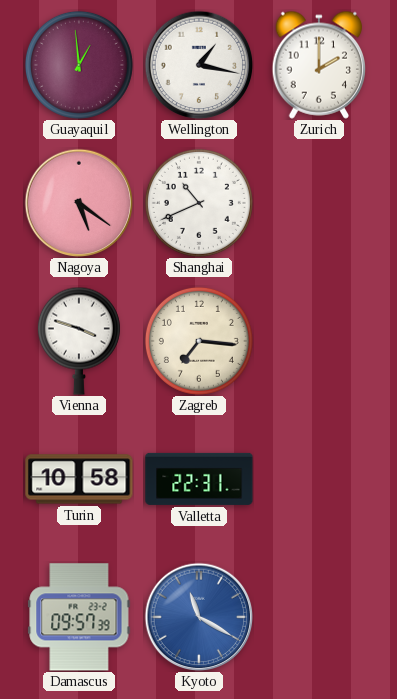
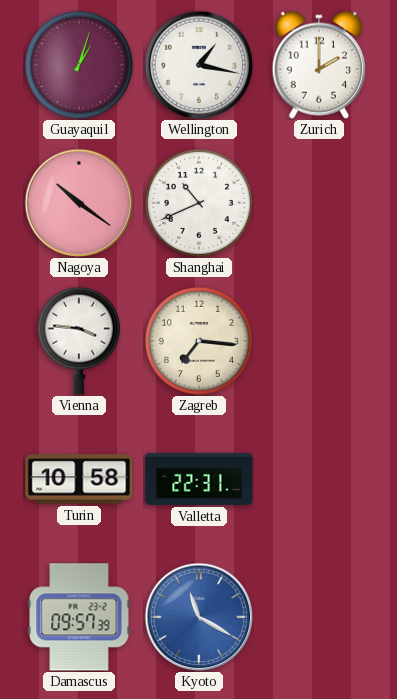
Guayaquil: 12:59 -> 1:03
Nagoya: 5:21 -> 10:21
Vienna: 3:48 -> 3:46
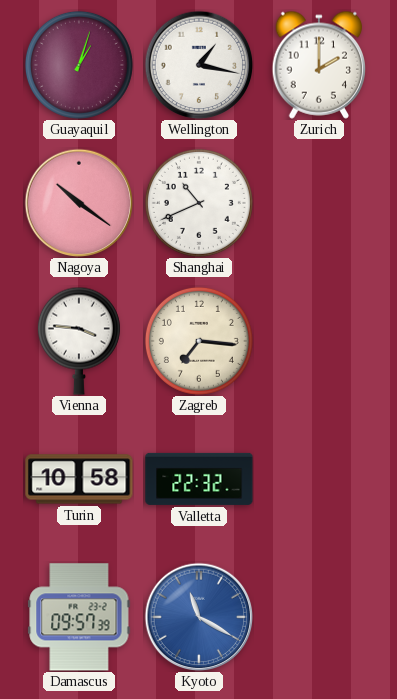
Valletta: 22:31 -> 22:32
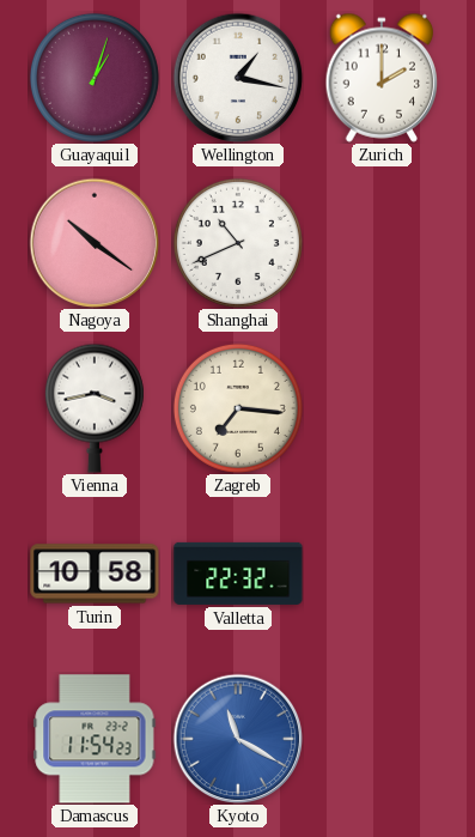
Vienna: 3:46 -> 3:43
Damascus: 09:57 -> 11:54
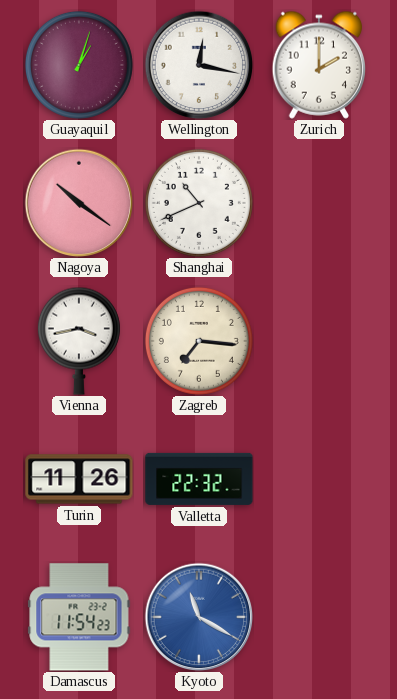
Wellington: 1:17 -> 12:17
Turin: 10:58 -> 11:26
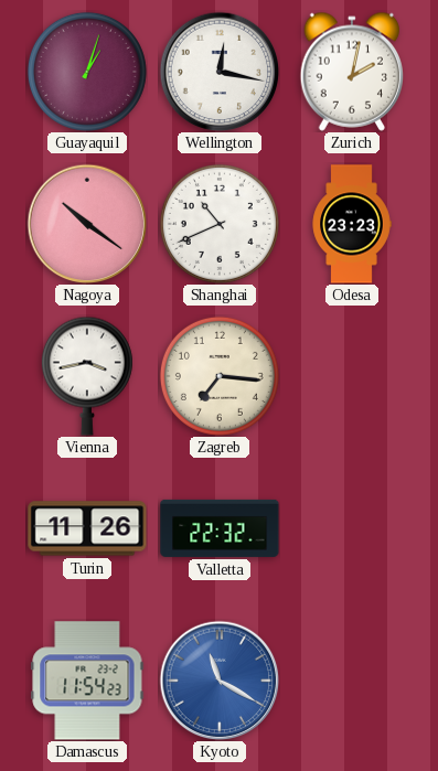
Zurich: 2:00 -> 2:02
Odesa: none -> 23:23
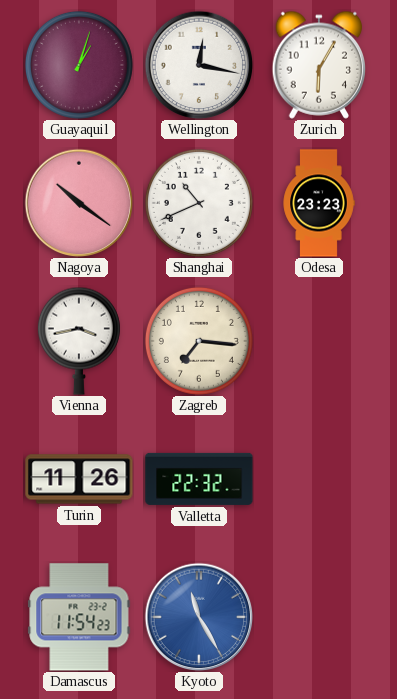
Zurich: 2:02 -> 6:05
Kyoto: 11:20 -> 11:25
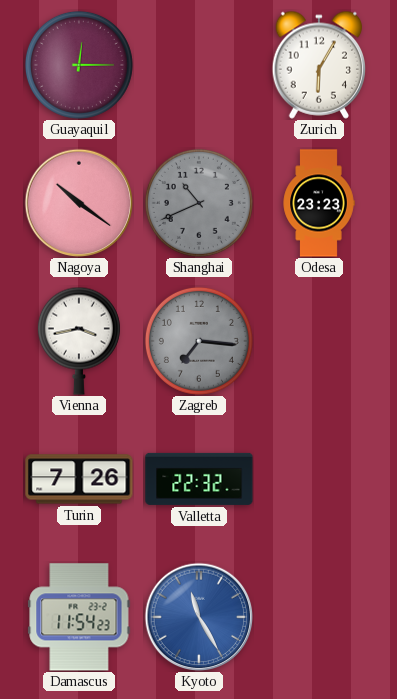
Guayaquil: 1:03 -> 12:15
Wellington: 12:17 -> none
Shanghai dial: white -> grey
Zagreb dial: cream -> grey
Turin: 11:26 -> 7:26
